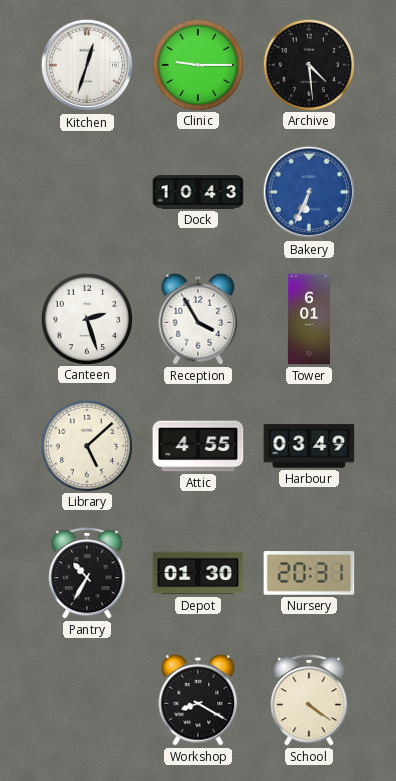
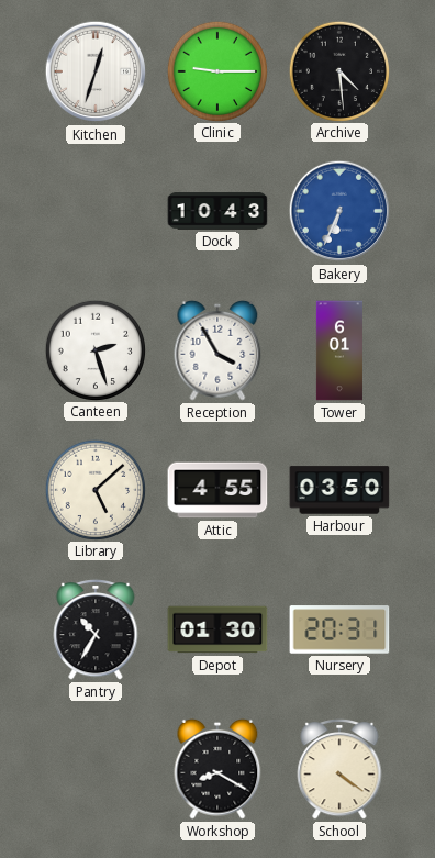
Harbour: 03:49 -> 03:50
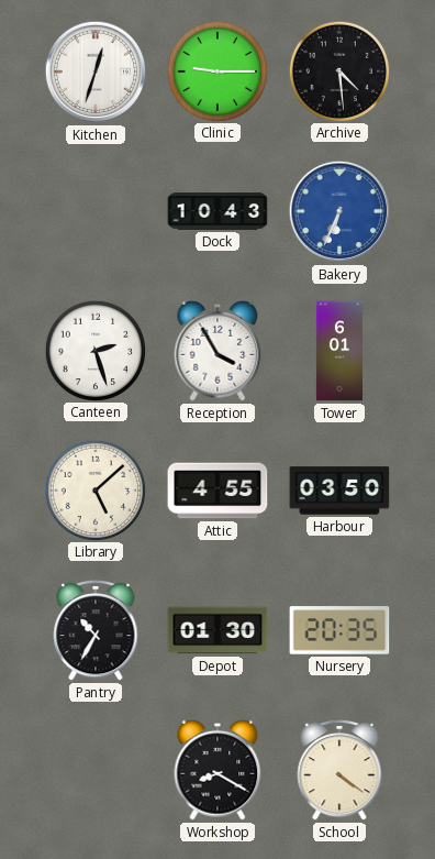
Nursery: 20:31 -> 20:35
